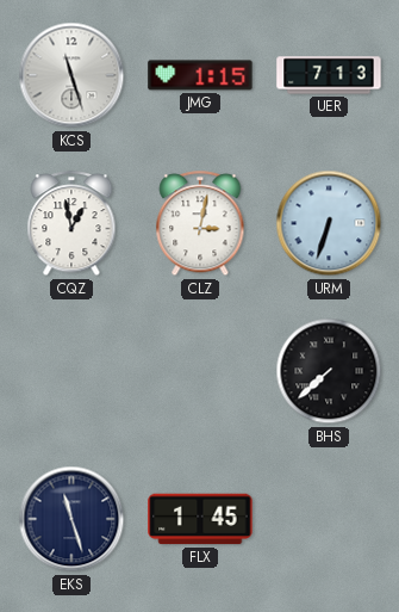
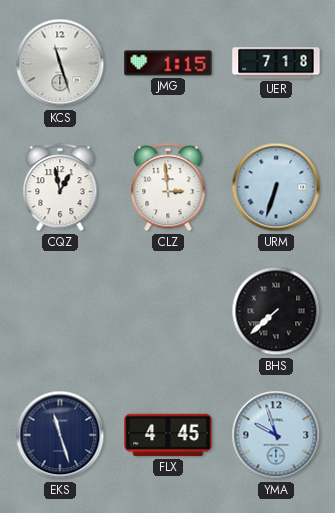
UER: 7:13 -> 7:18
CLZ: 3:02 -> 2:59
FLX: 1:45 -> 4:45
YMA: none -> 9:57
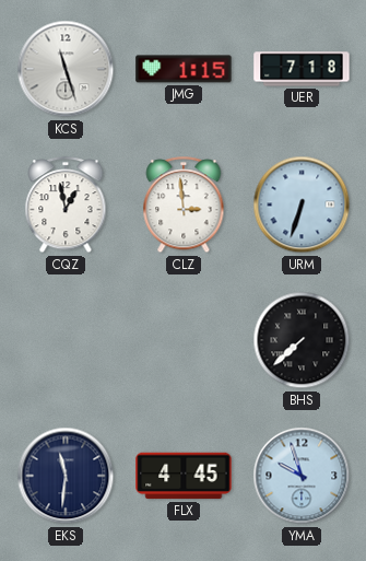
EKS: 11:27 -> 11:31
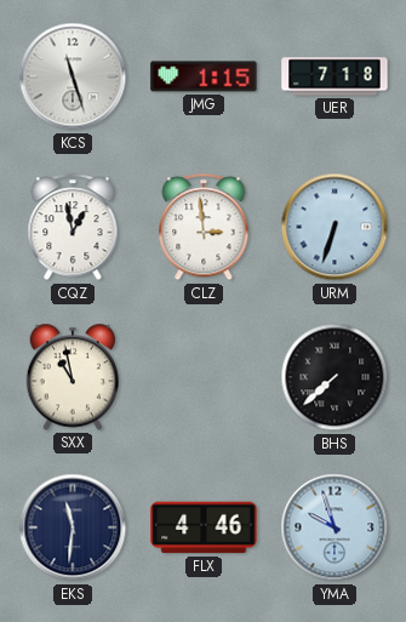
SXX: none -> 10:58
FLX: 4:45 -> 4:46
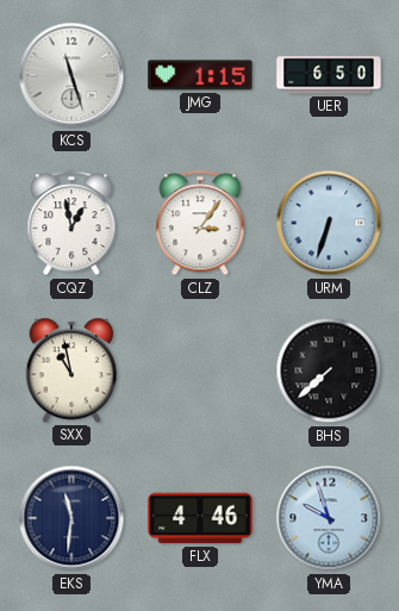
UER: 7:18 -> 6:50
CLZ: 2:59 -> 3:06
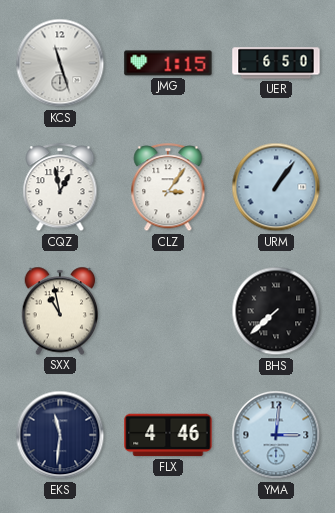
URM: 6:33 -> 1:06
YMA: 9:57 -> 3:01
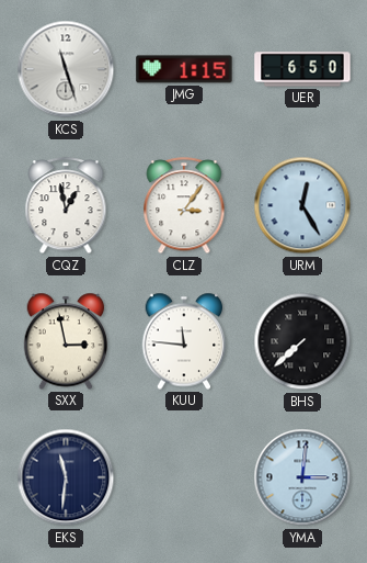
URM: 1:06 -> 12:25
SXX: 10:58 -> 2:58
KUU: none -> 11:46
FLX: 4:46 -> none
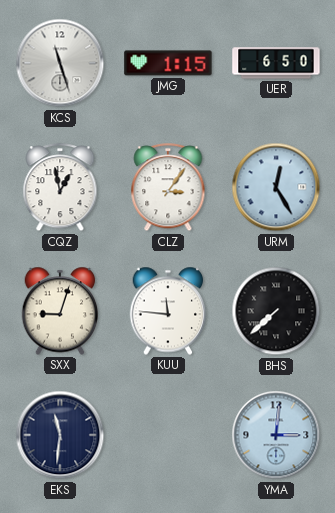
SXX: 2:58 -> 9:03
